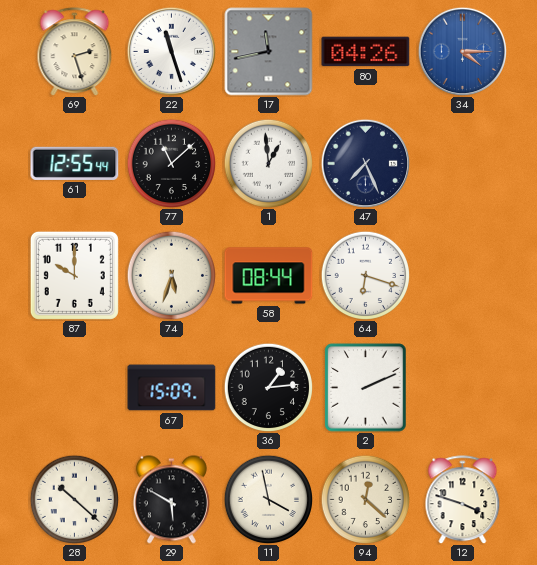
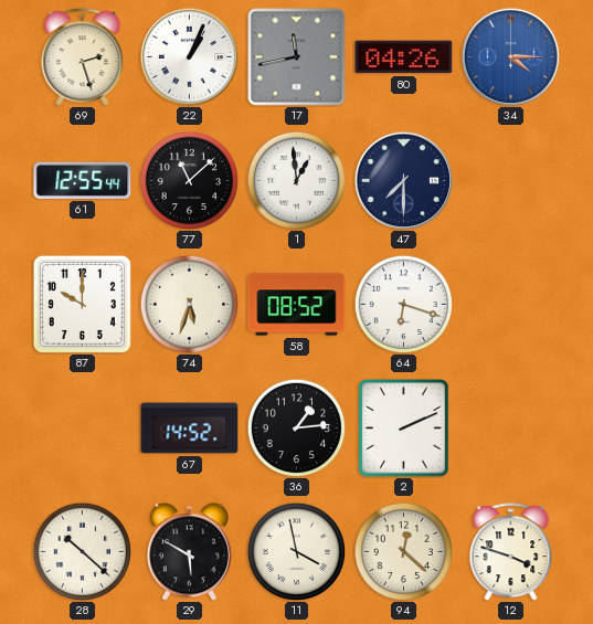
22: 11:27 -> 1:04
47: 7:26 -> 7:30
58: 08:44 -> 08:52
67: 15:09 -> 14:52
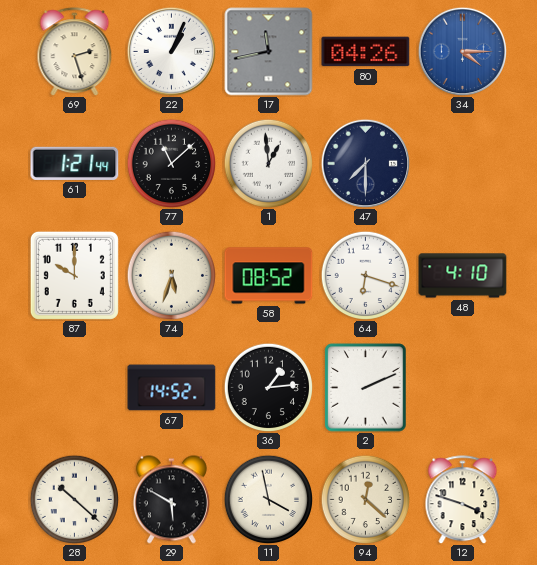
61: 12:55 -> 1:21
48: none -> 4:10
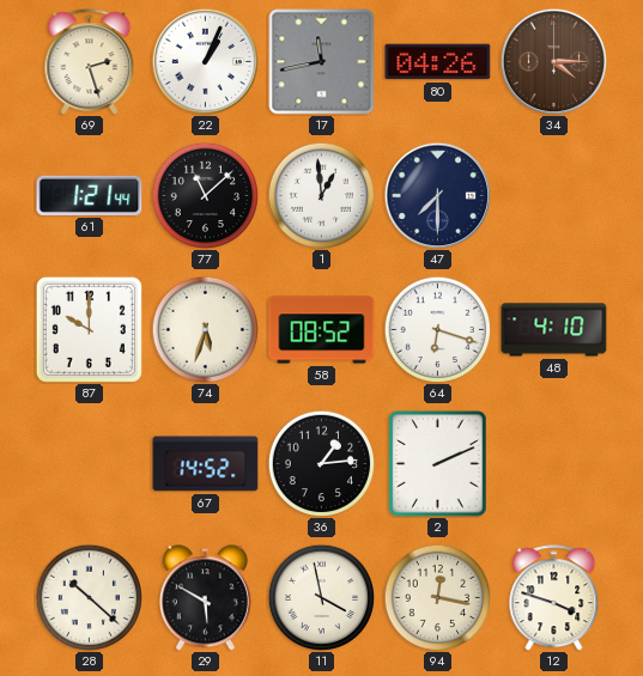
34 dial: blue -> brown
94: 12:22 -> 12:17
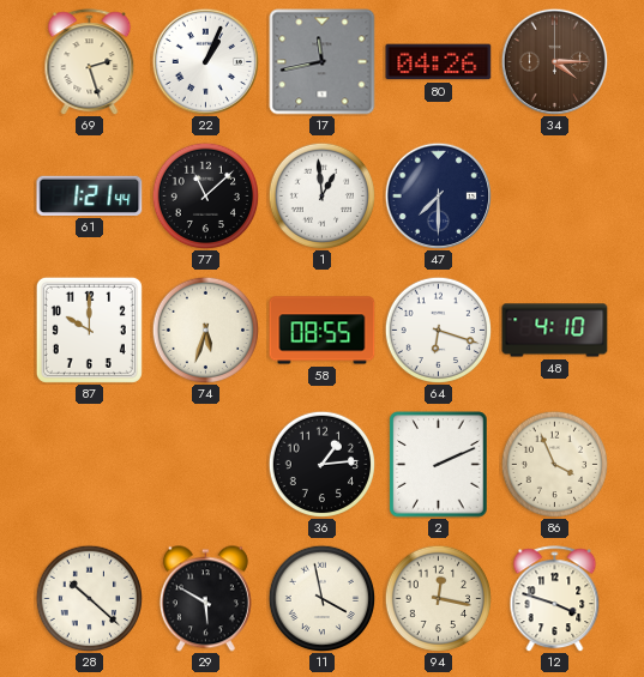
58: 08:52 -> 08:55
67: 14:52 -> none
86: none -> 3:56
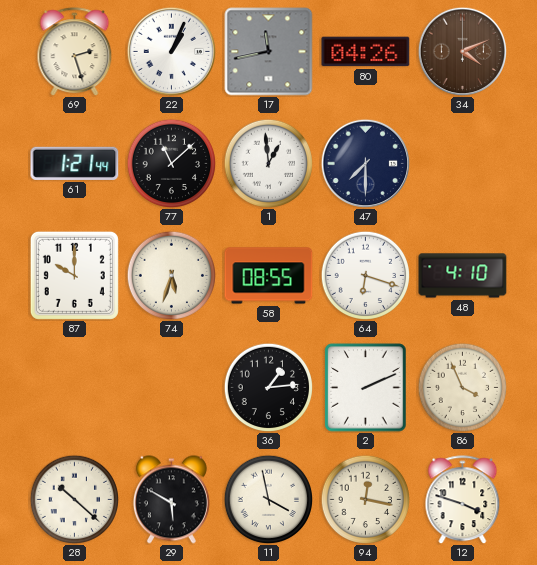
34: 4:15 -> 4:11
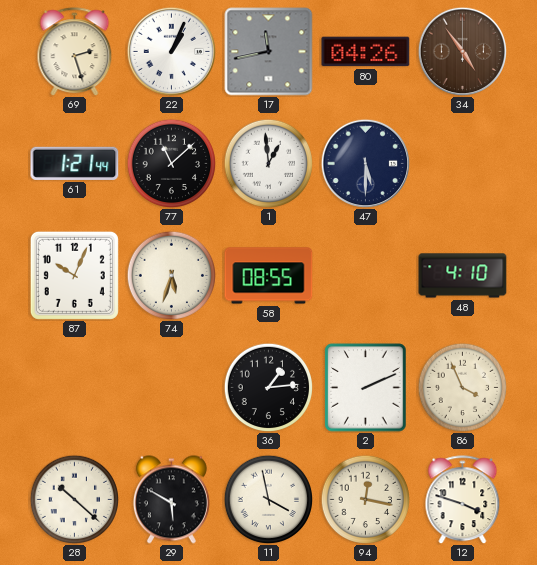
34: 4:11 -> 4:54
47: 7:30 -> 5:30
87: 10:00 -> 10:04
64: 6:18 -> none
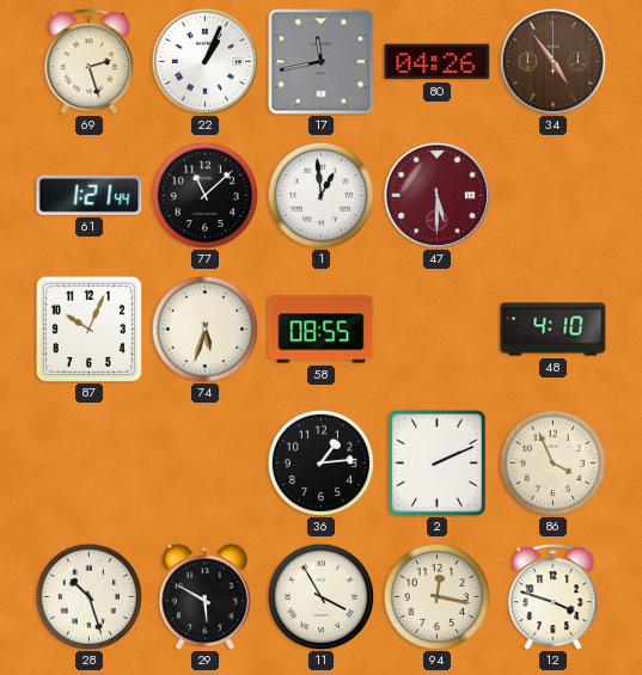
47 dial: navy -> burgundy
28: 10:22 -> 10:27
11: 3:58 -> 3:55
